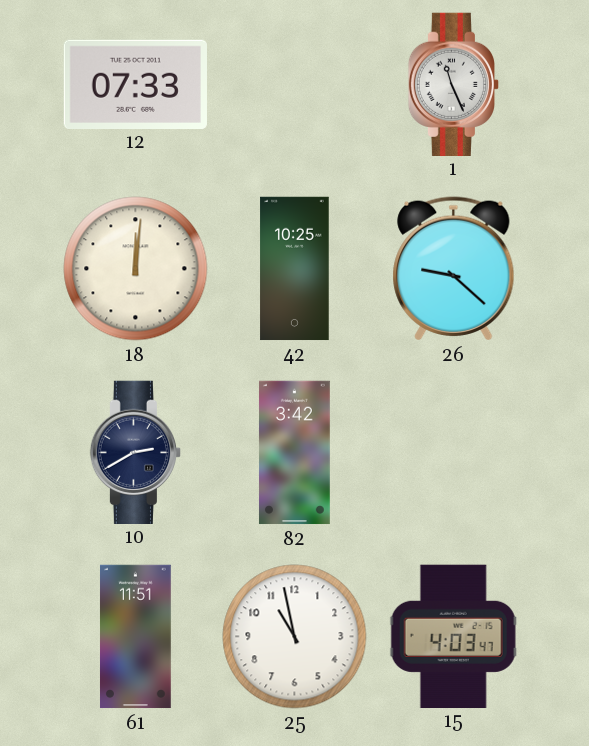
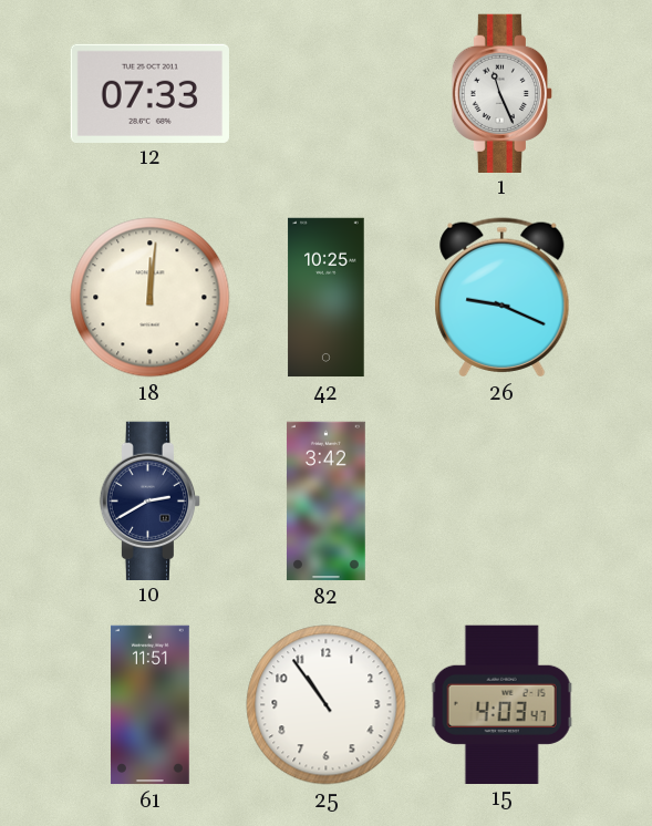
26: 9:22 -> 9:19
25: 10:58 -> 10:54
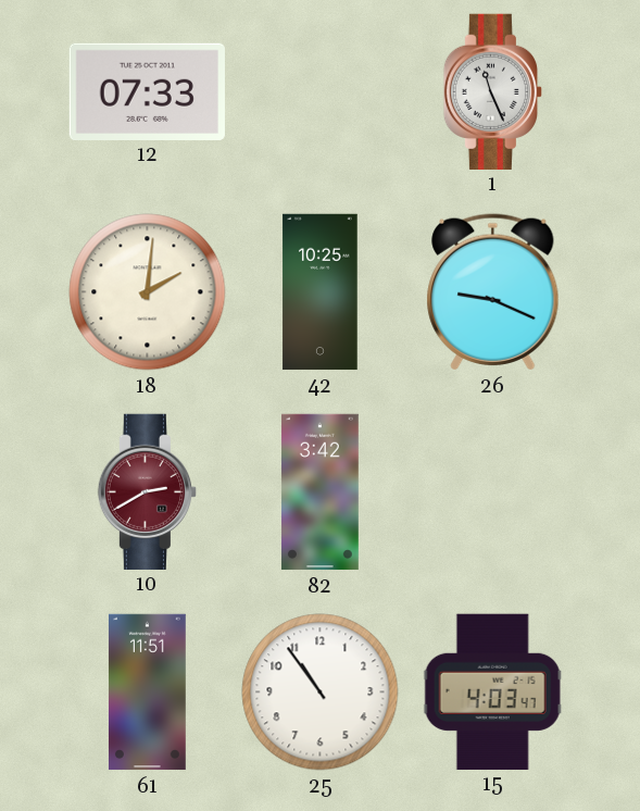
18: 12:01 -> 2:01
10 dial: navy -> burgundy
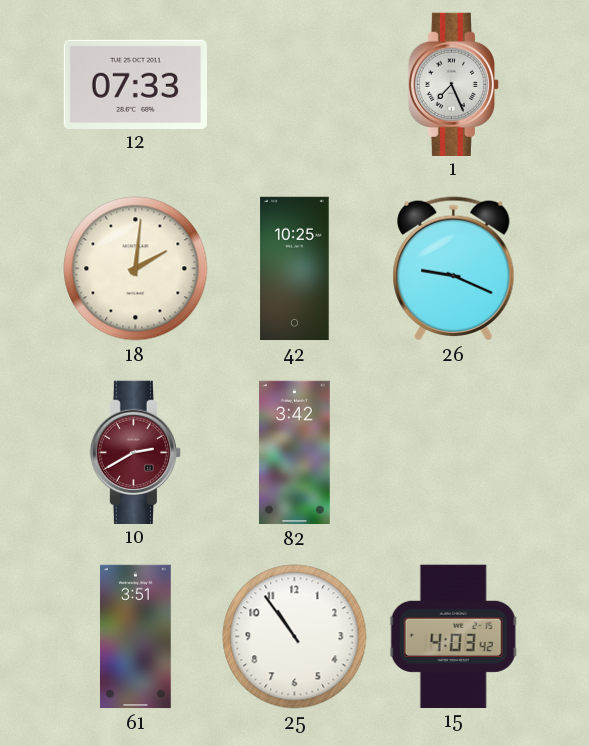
1: 11:26 -> 7:26
61: 11:51 -> 3:51
15: 4:03:47 -> 4:03:42
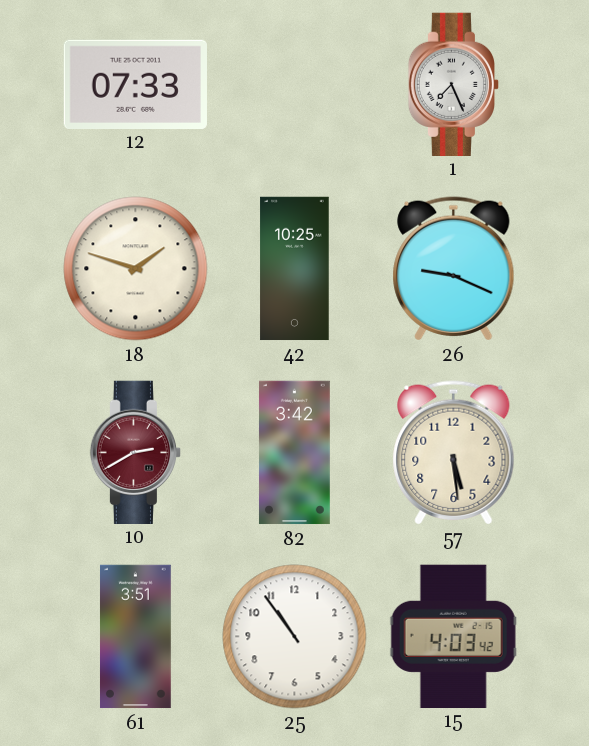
18: 2:01 -> 1:48
57: none -> 5:29
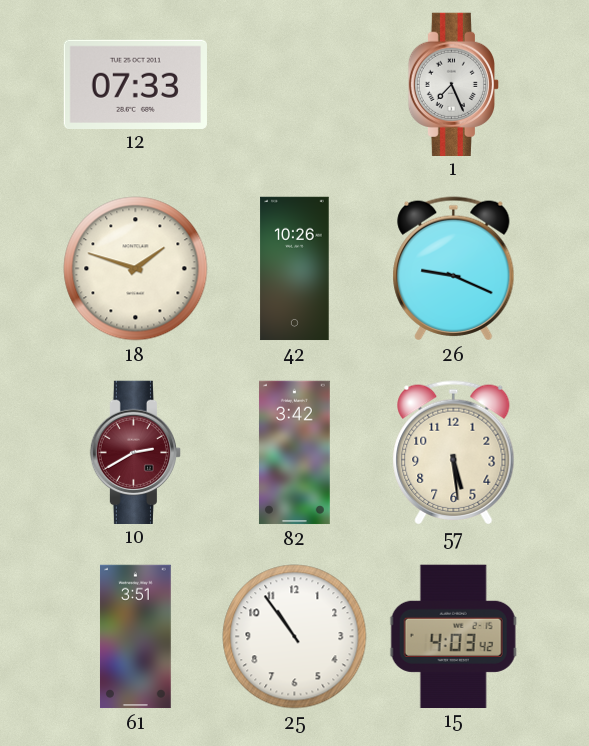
42: 10:25 -> 10:26
